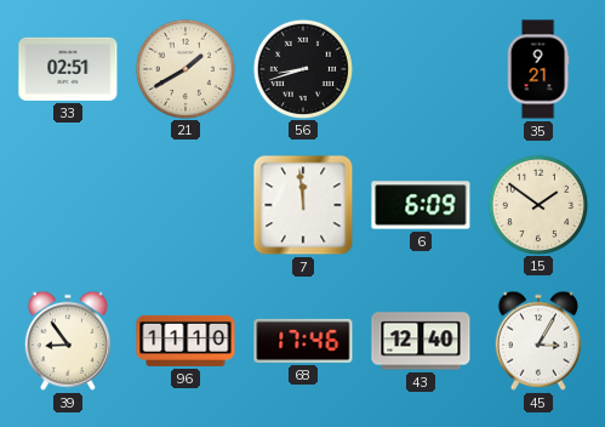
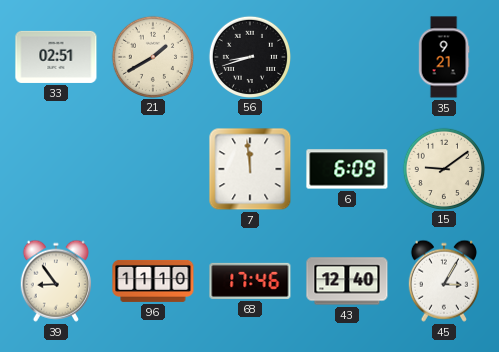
15: 1:51 -> 9:09
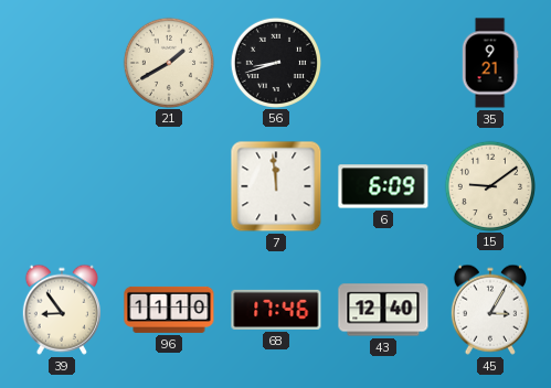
33: 02:51 -> none
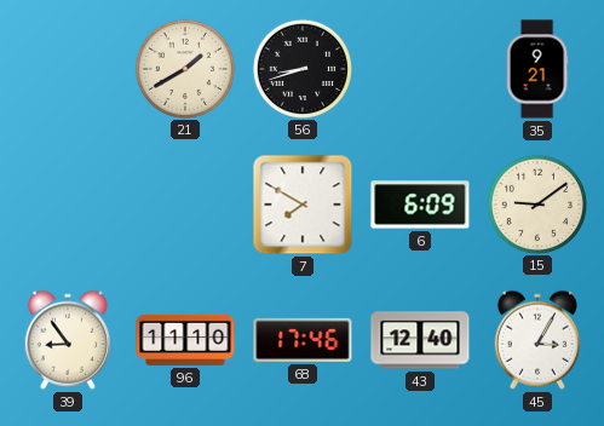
7: 11:59 -> 7:50
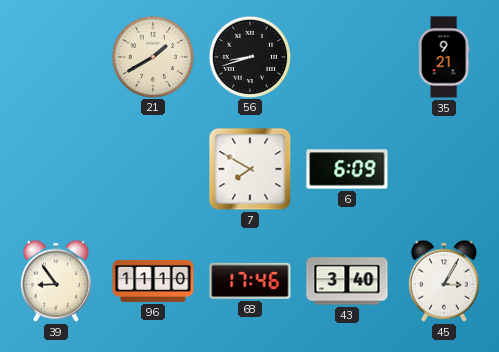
15: 9:09 -> none
43: 12:40 -> 3:40
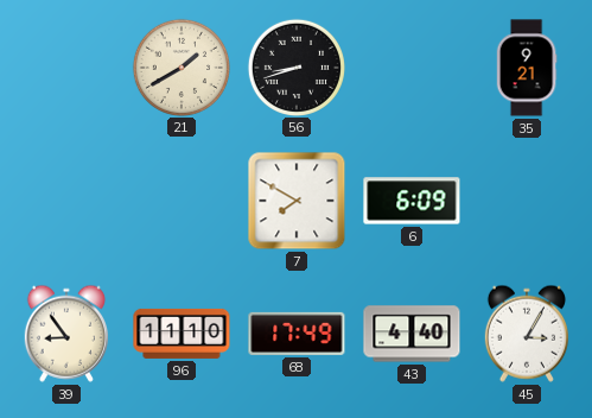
68: 17:46 -> 17:49
43: 3:40 -> 4:40
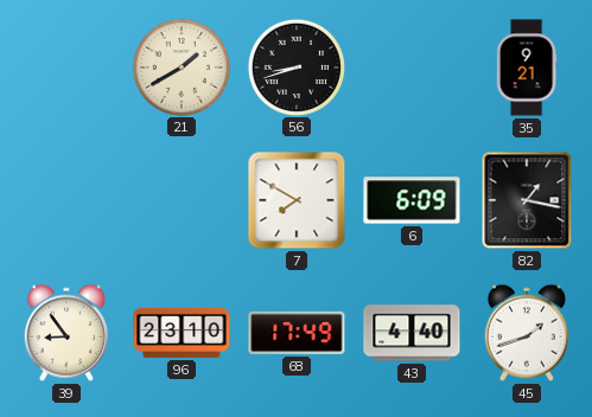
82: none -> 1:17
96: 11:10 -> 23:10
45: 3:05 -> 1:42
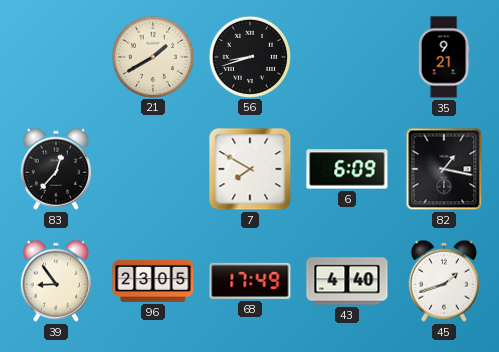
83: none -> 12:37
96: 23:10 -> 23:05
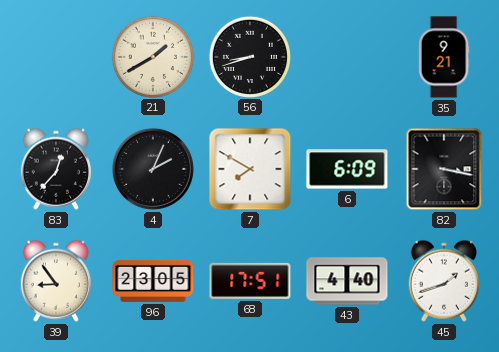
4: none -> 2:04
82: 1:17 -> 3:17
68: 17:49 -> 17:51
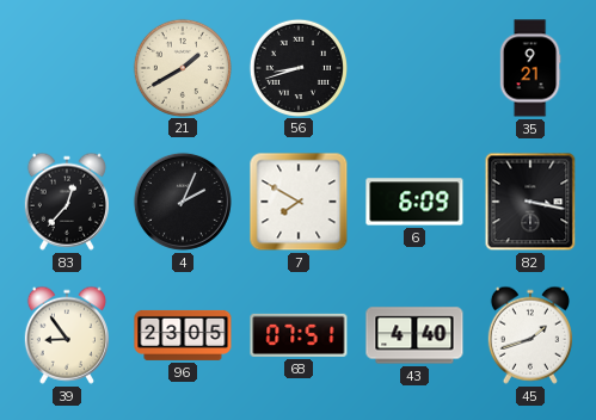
68: 17:51 -> 07:51
